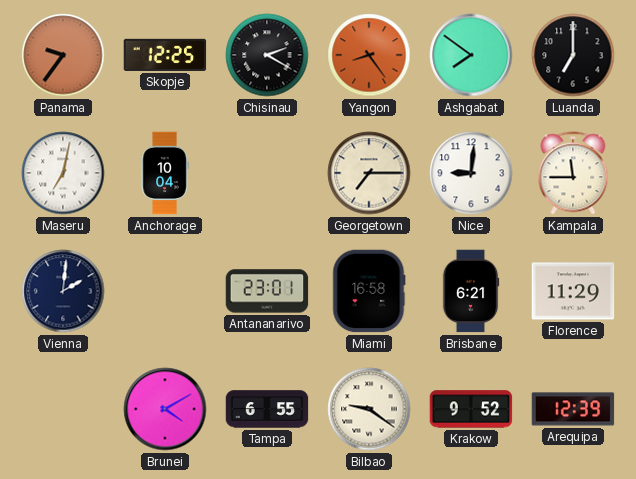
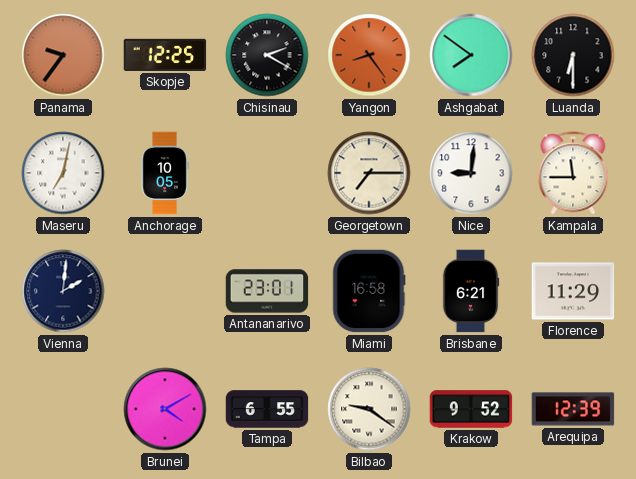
Luanda: 7:00 -> 6:30
Anchorage: 10:04 -> 10:05
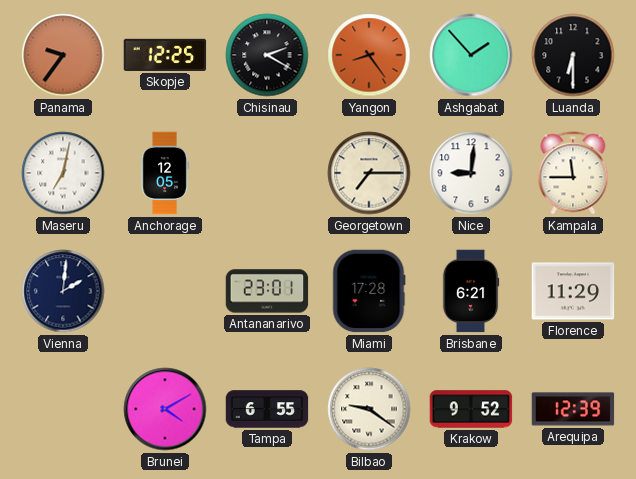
Ashgabat: 7:51 -> 1:53
Anchorage: 10:05 -> 12:05
Miami: 16:58 -> 17:28
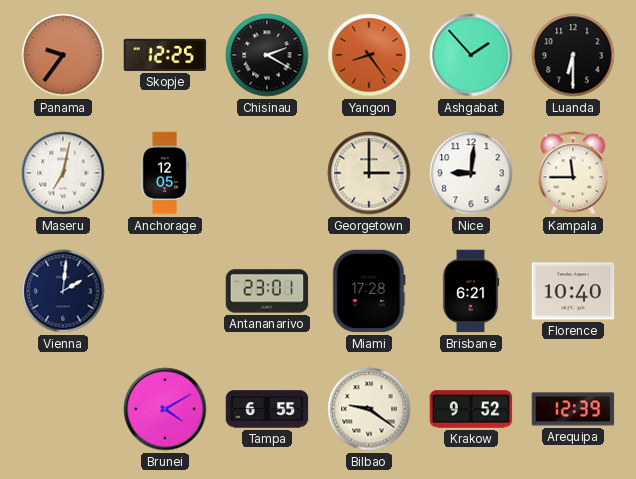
Georgetown: 7:15 -> 3:00
Florence: 11:29 -> 10:40
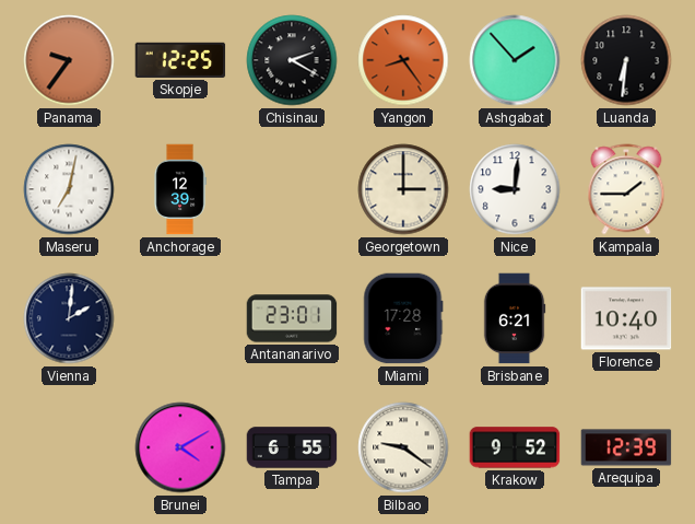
Luanda: 6:30 -> 6:31
Anchorage: 12:05 -> 12:39
Kampala: 11:45 -> 1:45
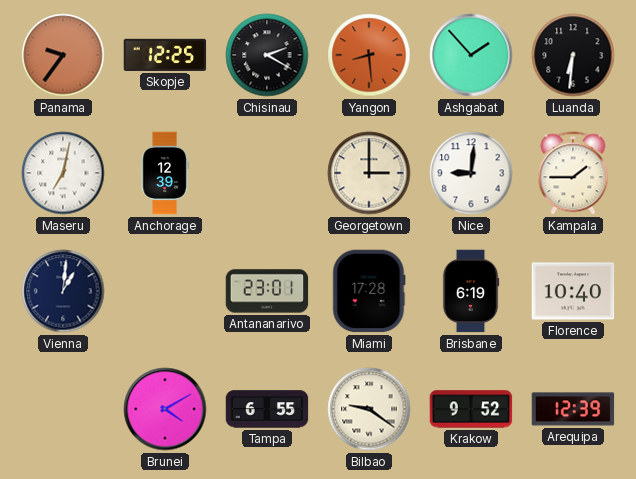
Yangon: 8:24 -> 8:29
Vienna: 2:01 -> 1:01
Brisbane: 6:21 -> 6:19
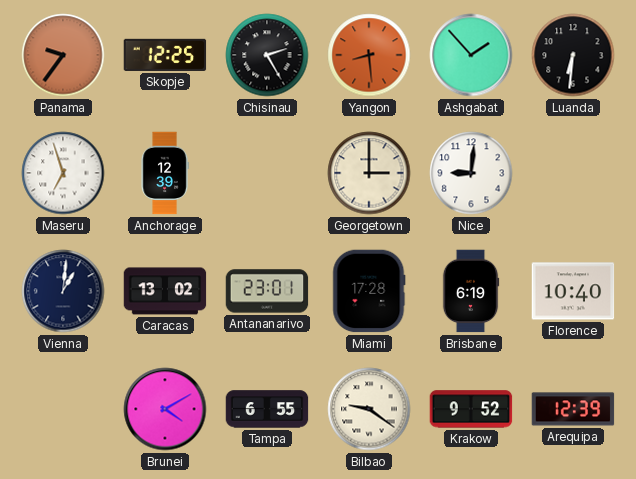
Chisinau: 2:20 -> 2:25
Maseru: 7:02 -> 6:57
Kampala: 1:45 -> none
Caracas: none -> 13:02
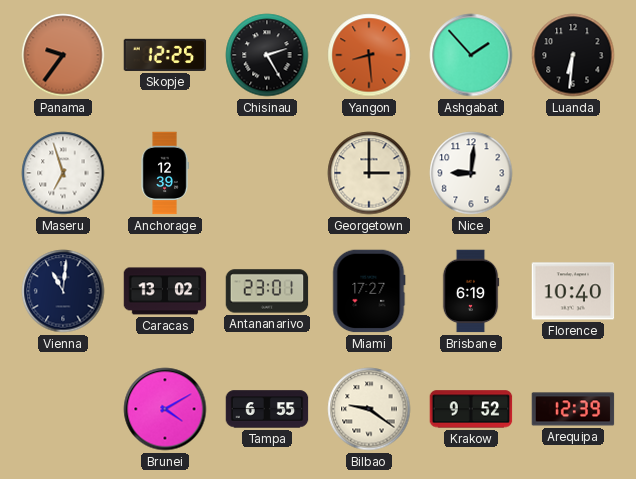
Vienna: 1:01 -> 11:01
Miami: 17:28 -> 17:27
